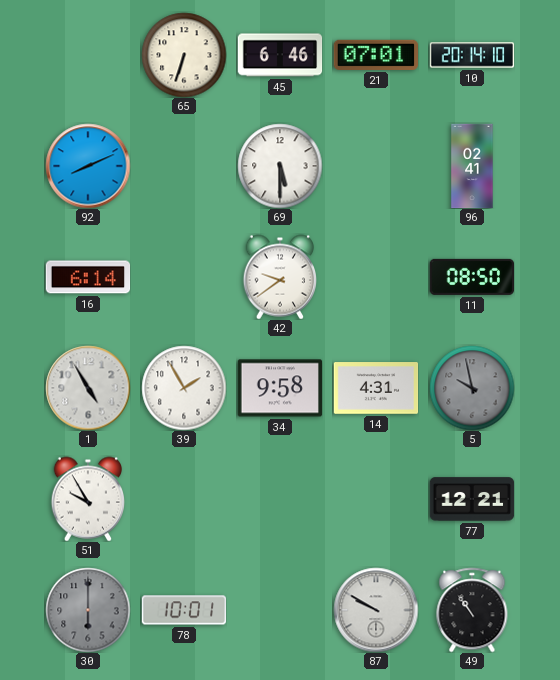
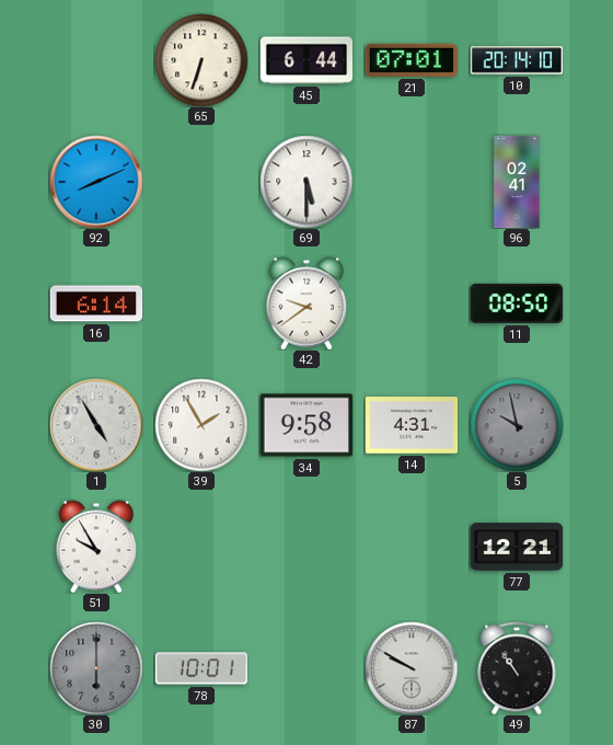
45: 6:46 -> 6:44
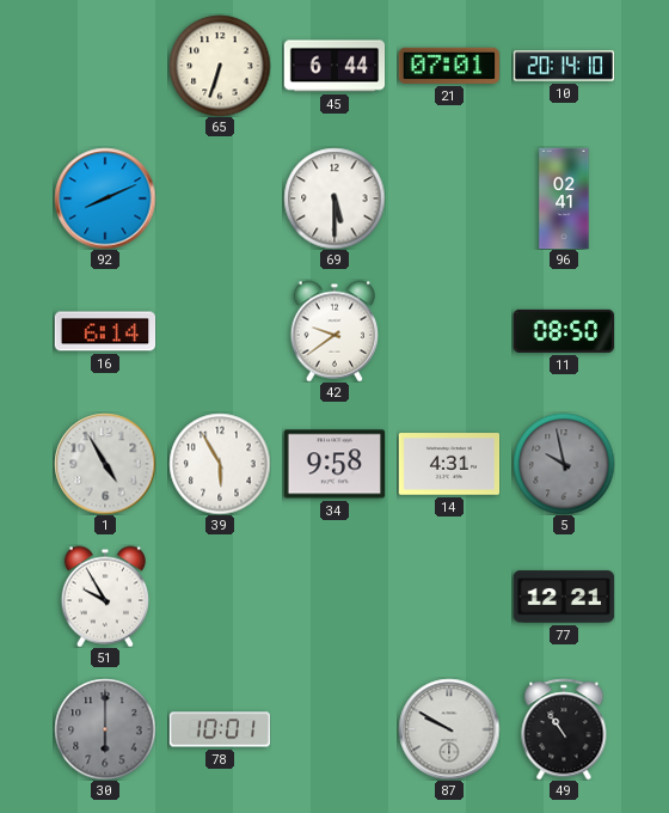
39: 1:55 -> 5:55
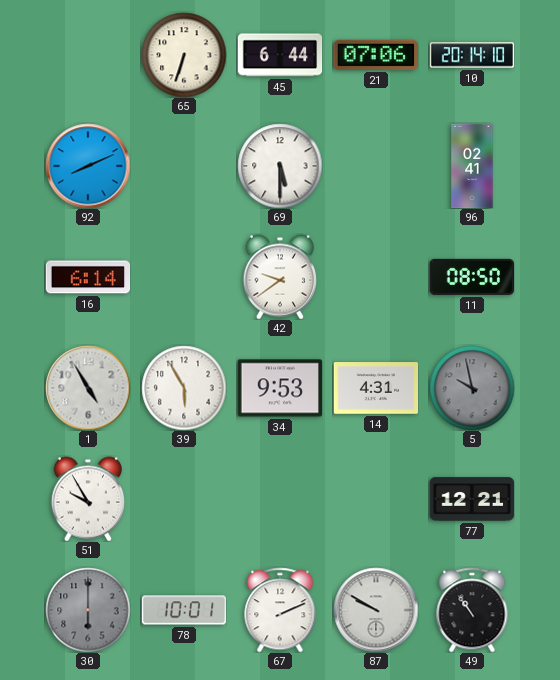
21: 07:01 -> 07:06
34: 9:58 -> 9:53
67: none -> 2:11
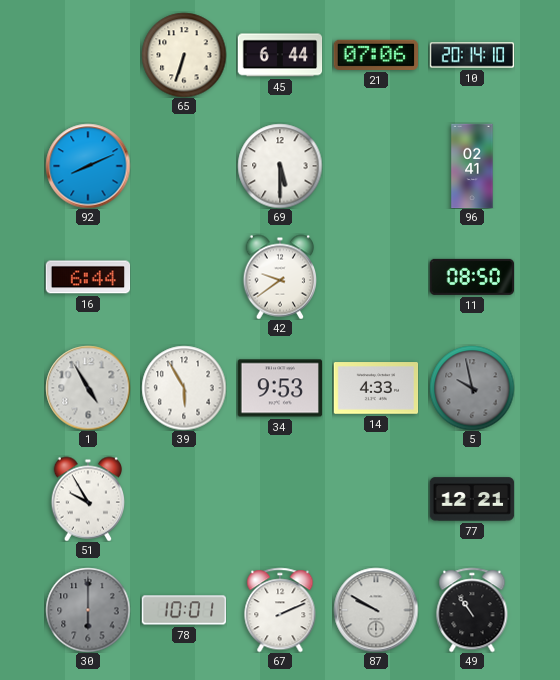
16: 6:14 -> 6:44
14: 4:31 -> 4:33
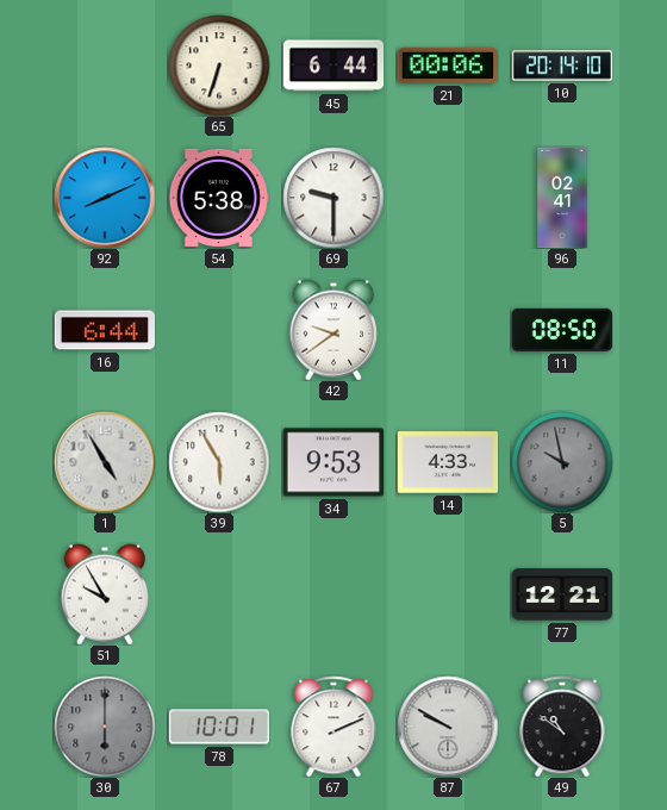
21: 07:06 -> 00:06
54: none -> 5:38
69: 5:30 -> 9:30
49: 10:54 -> 10:51
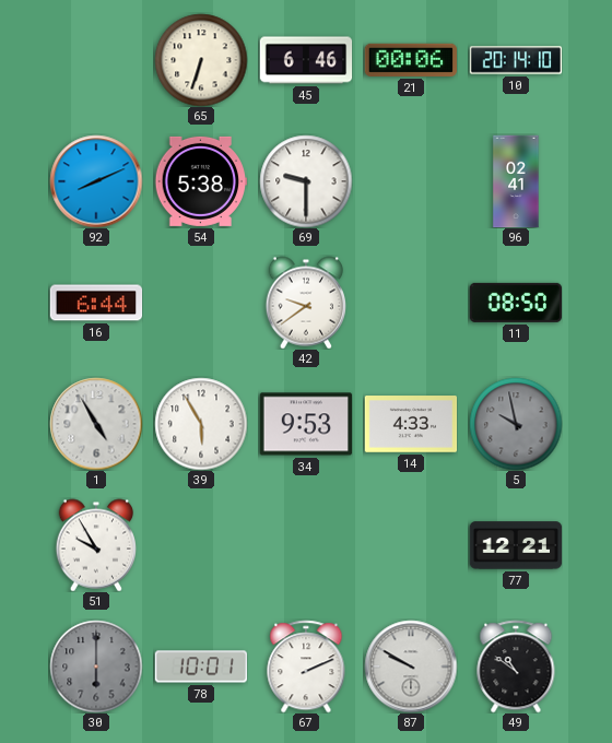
45: 6:44 -> 6:46
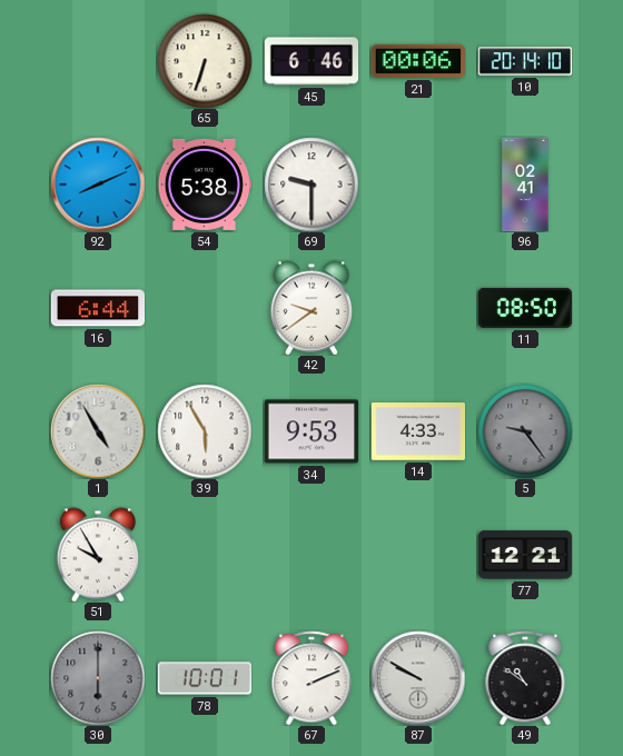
5: 9:58 -> 9:24
